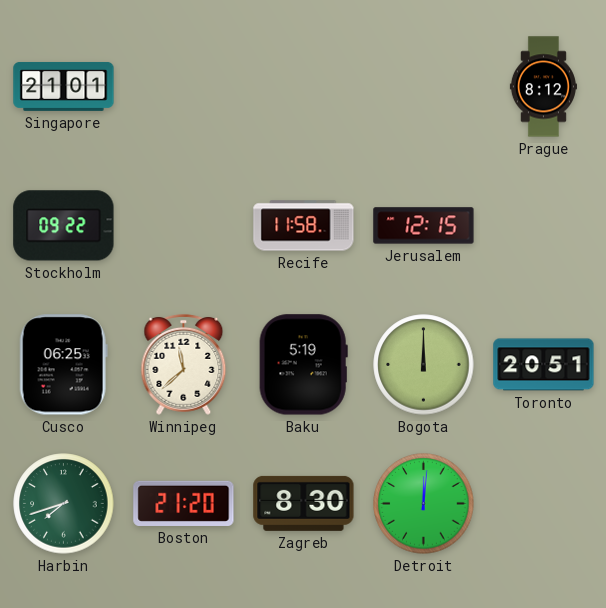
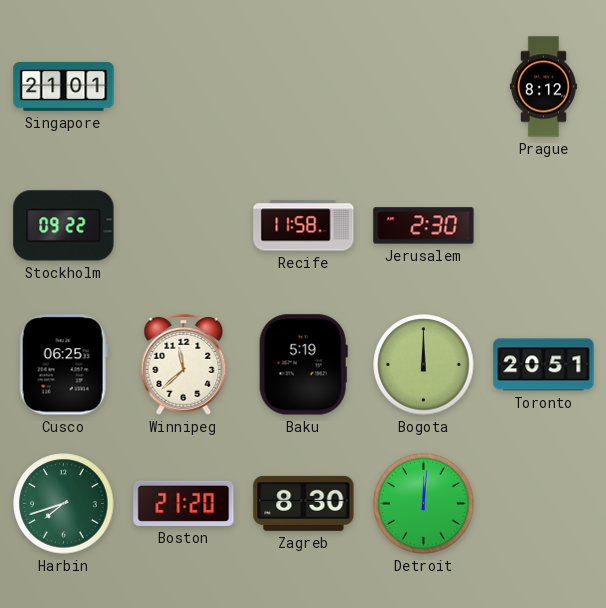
Jerusalem: 12:15 -> 2:30
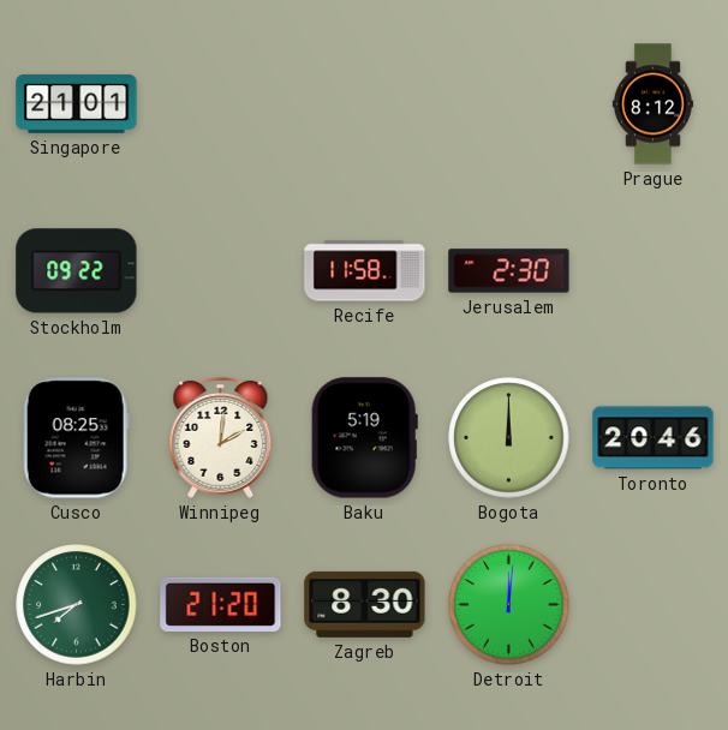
Cusco: 06:25 -> 08:25
Winnipeg: 11:38 -> 2:01
Toronto: 20:51 -> 20:46
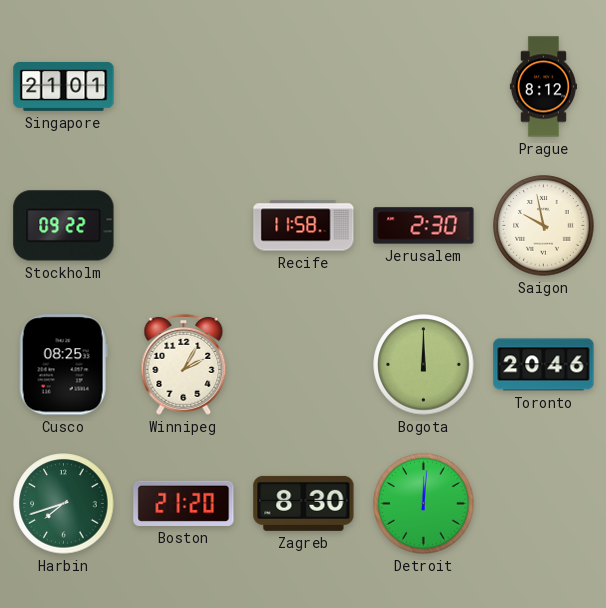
Saigon: none -> 9:58
Winnipeg: 2:01 -> 2:05
Baku: 5:19 -> none
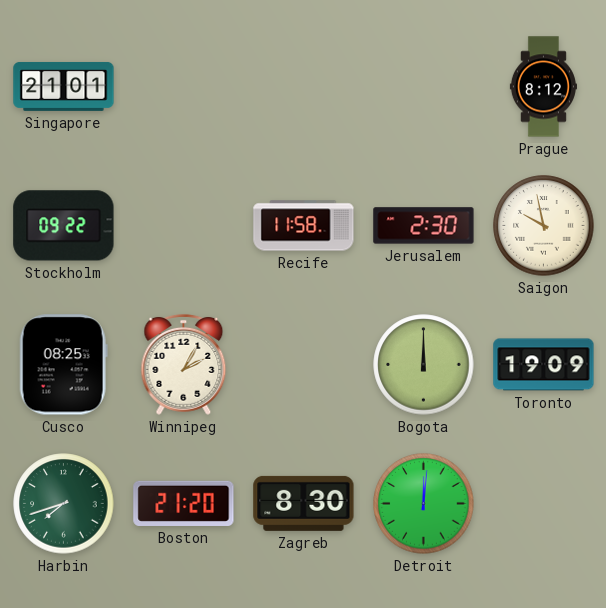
Toronto: 20:46 -> 19:09
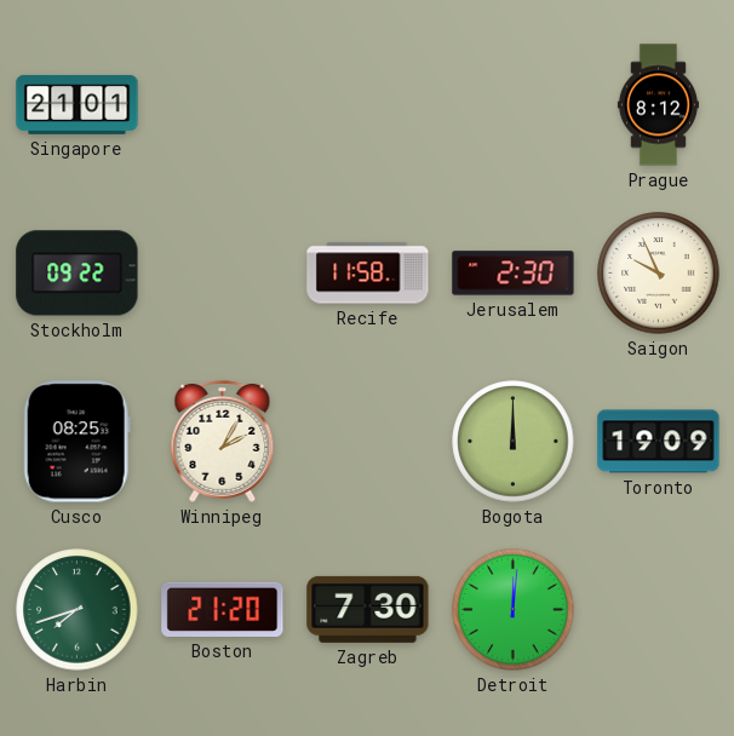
Saigon: 9:58 -> 9:56
Zagreb: 8:30 -> 7:30
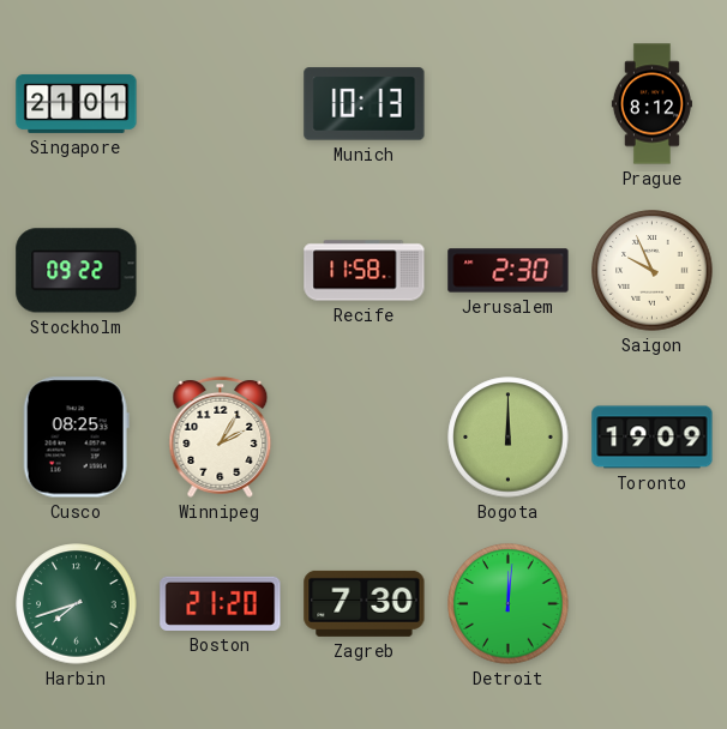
Munich: none -> 10:13
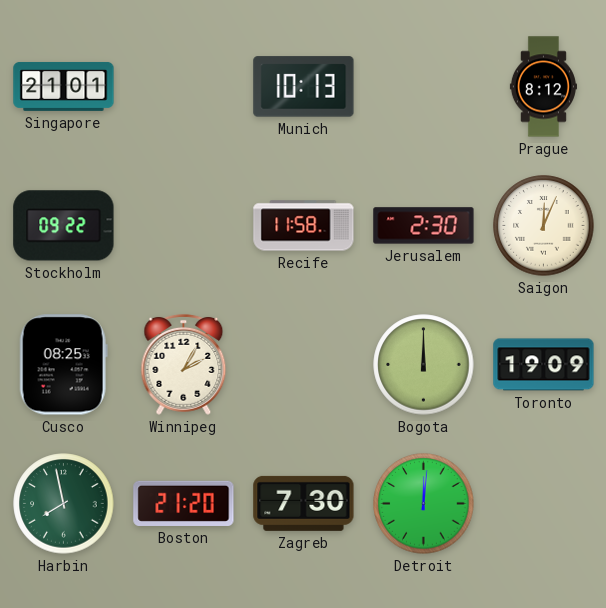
Saigon: 9:56 -> 12:04
Harbin: 7:42 -> 7:58
